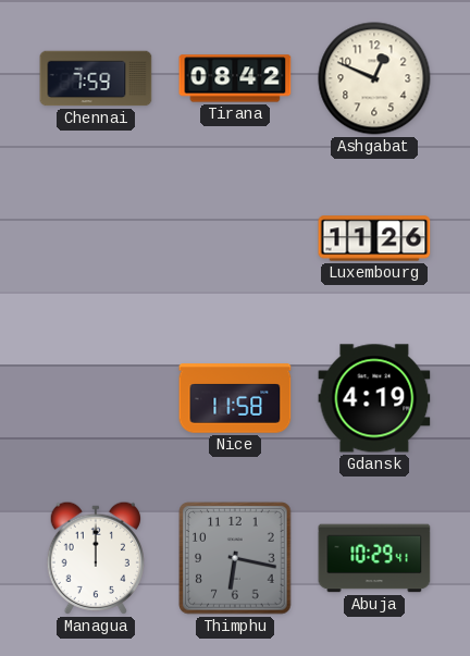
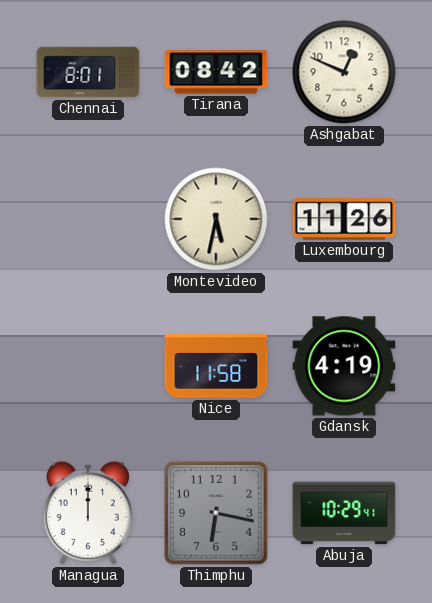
Chennai: 7:59 -> 8:01
Montevideo: none -> 5:32
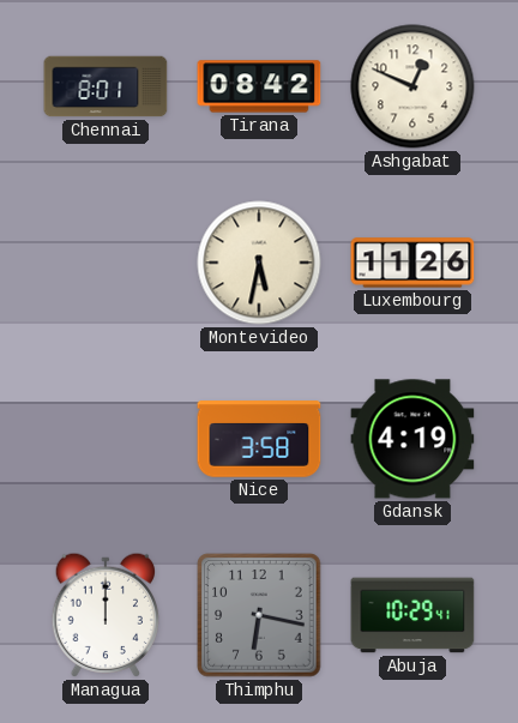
Nice: 11:58 -> 3:58
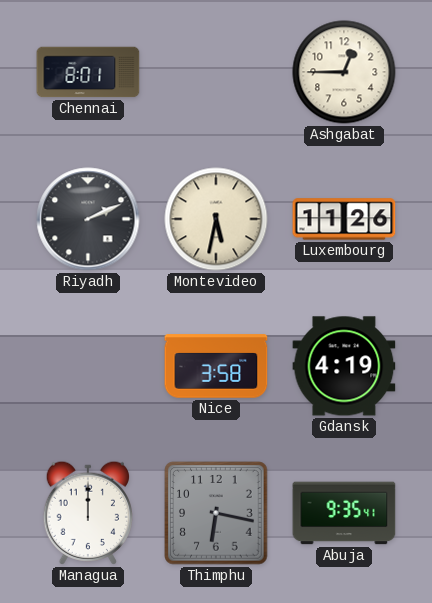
Tirana: 08:42 -> none
Ashgabat: 12:49 -> 12:45
Riyadh: none -> 2:11
Abuja: 10:29 -> 9:35
